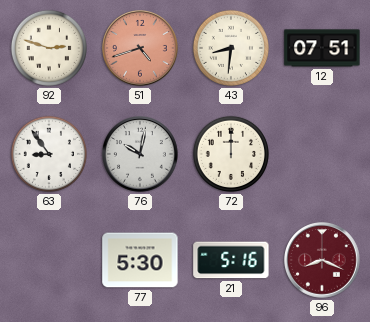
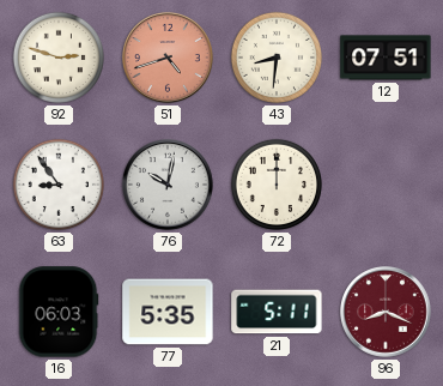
16: none -> 06:03
77: 5:30 -> 5:35
21: 5:16 -> 5:11
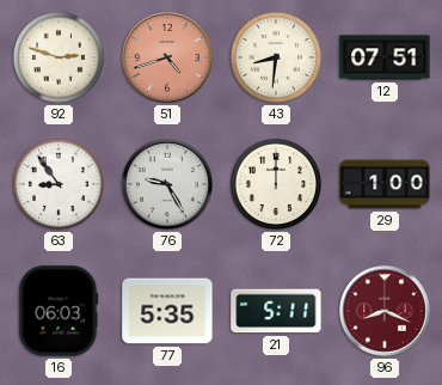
76: 10:02 -> 9:25
29: none -> 1:00
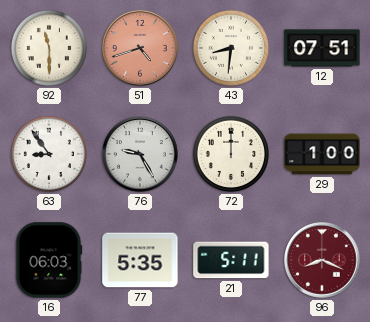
92: 2:48 -> 11:30
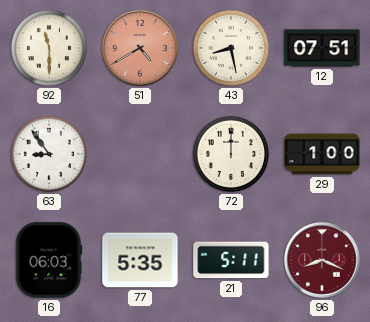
51: 4:42 -> 4:40
43: 8:31 -> 8:28
76: 9:25 -> none
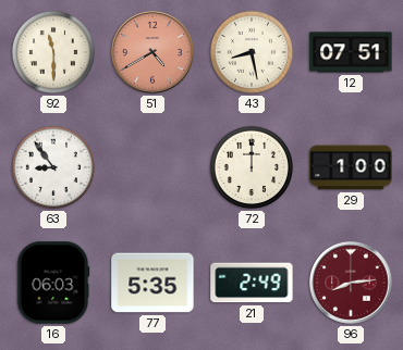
21: 5:11 -> 2:49
96: 8:19 -> 8:14
